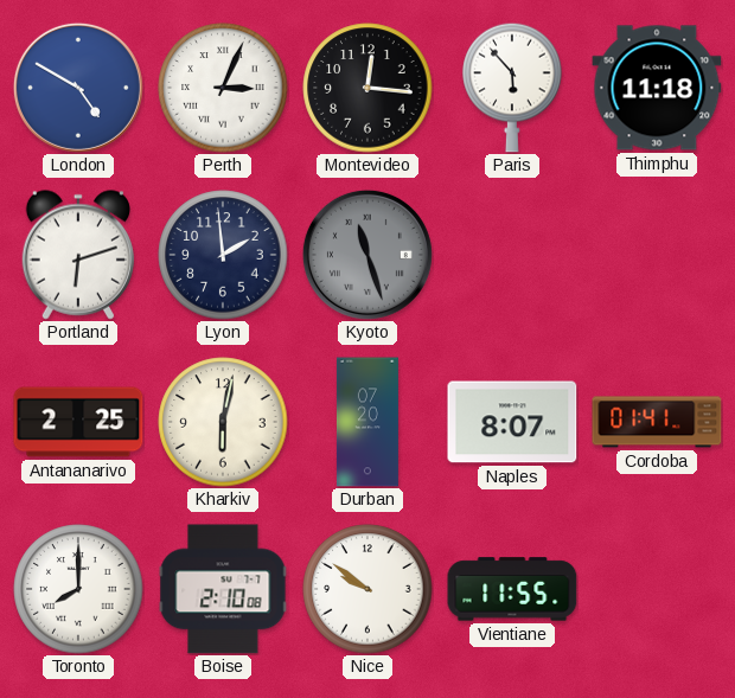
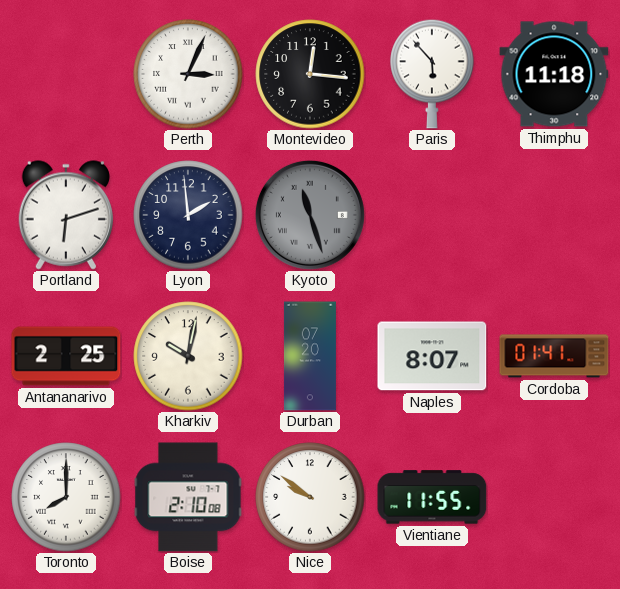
London: 4:50 -> none
Kharkiv: 6:02 -> 10:02
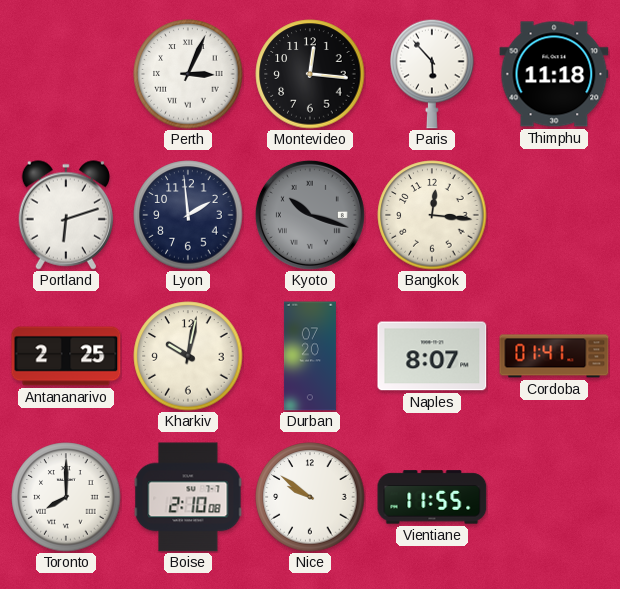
Kyoto: 11:27 -> 10:18
Bangkok: none -> 12:16
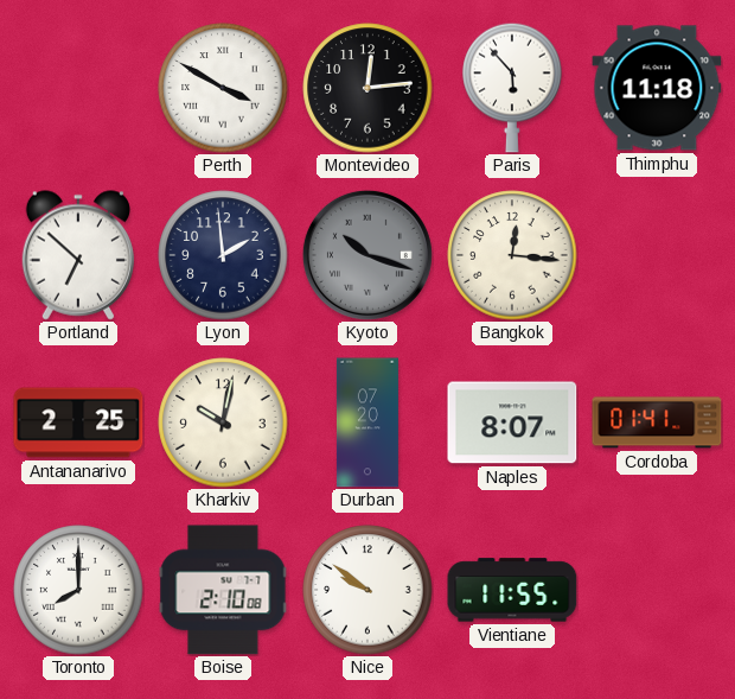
Perth: 3:04 -> 3:50
Montevideo: 12:16 -> 12:14
Portland: 6:12 -> 6:52
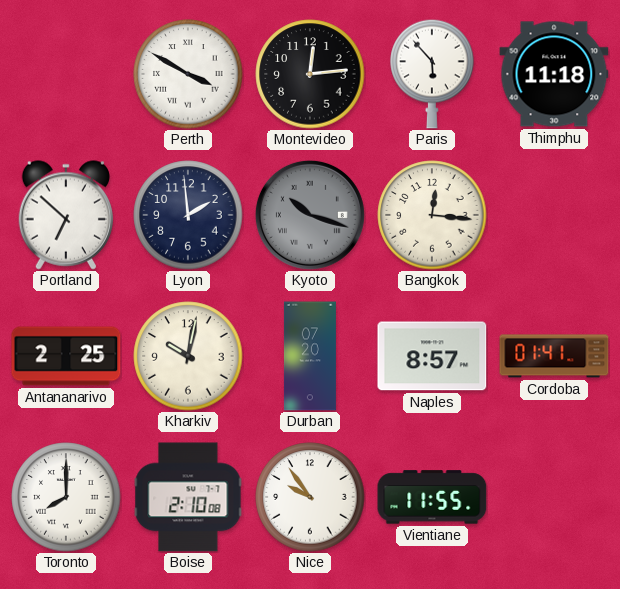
Naples: 8:07 -> 8:57
Nice: 9:51 -> 9:54
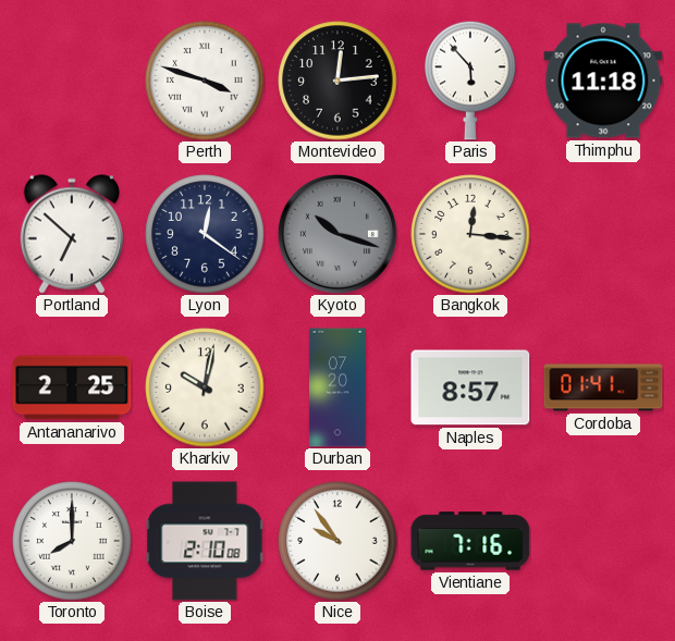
Perth: 3:50 -> 3:48
Lyon: 1:59 -> 12:21
Vientiane: 11:55 -> 7:16
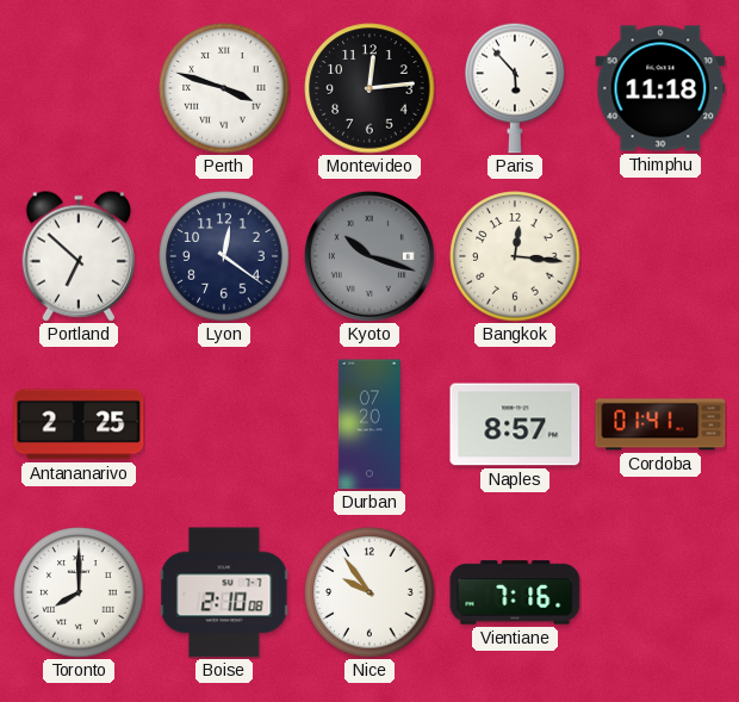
Kharkiv: 10:02 -> none
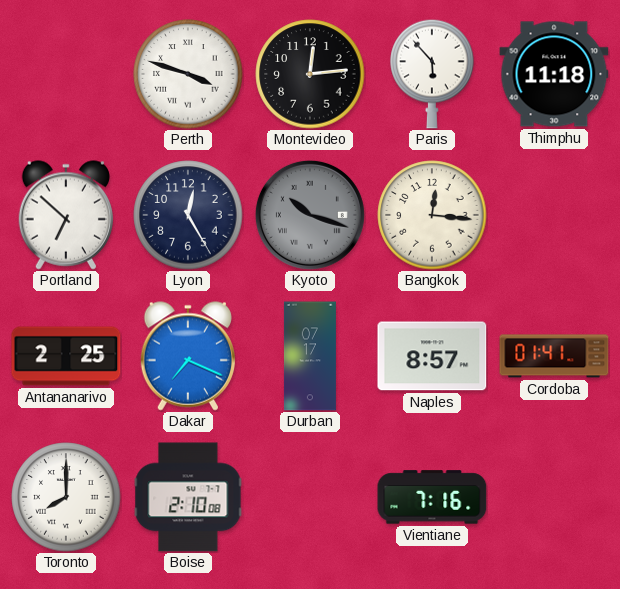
Lyon: 12:21 -> 12:25
Dakar: none -> 7:19
Durban: 07:20 -> 07:17
Nice: 9:54 -> none
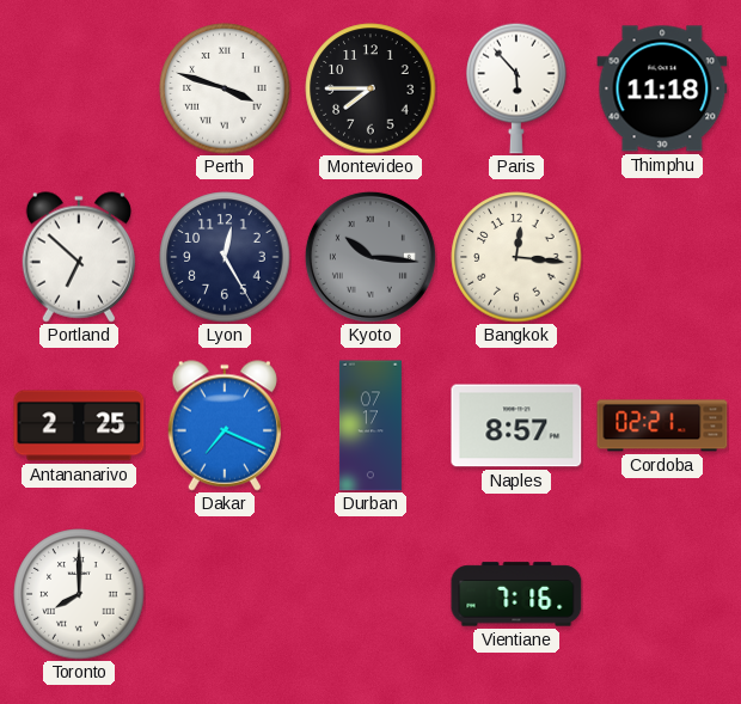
Montevideo: 12:14 -> 7:45
Kyoto: 10:18 -> 10:16
Cordoba: 01:41 -> 02:21
Boise: 2:10 -> none
